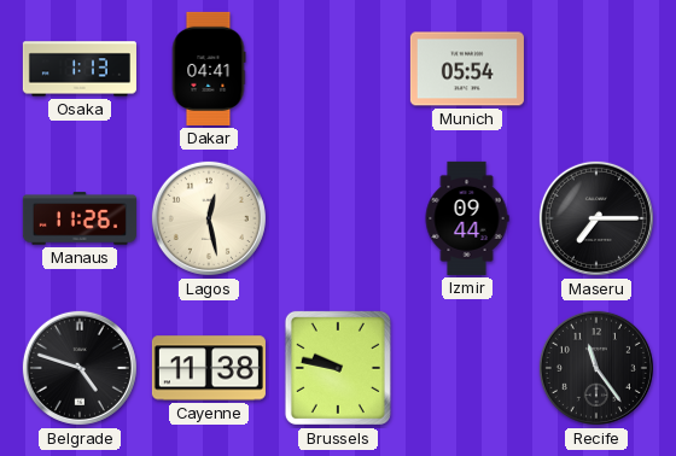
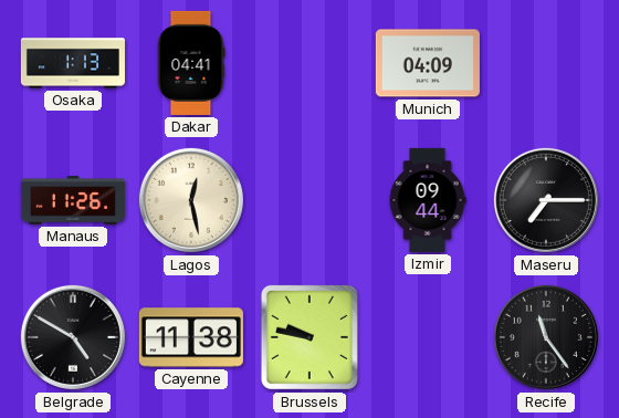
Munich: 05:54 -> 04:09
Belgrade: 4:48 -> 4:50
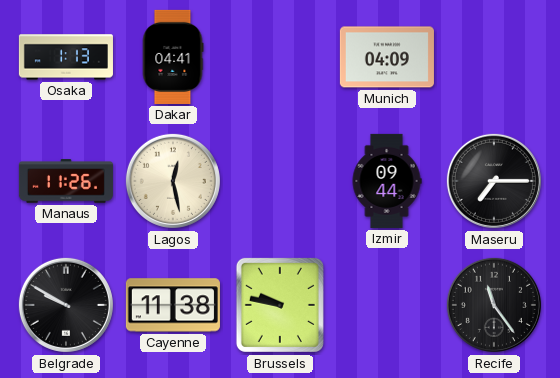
Belgrade: 4:50 -> 9:50
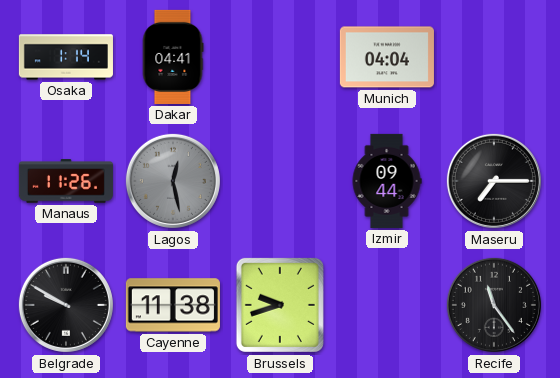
Osaka: 1:13 -> 1:14
Munich: 04:09 -> 04:04
Lagos dial: cream -> grey
Brussels: 9:47 -> 9:42
